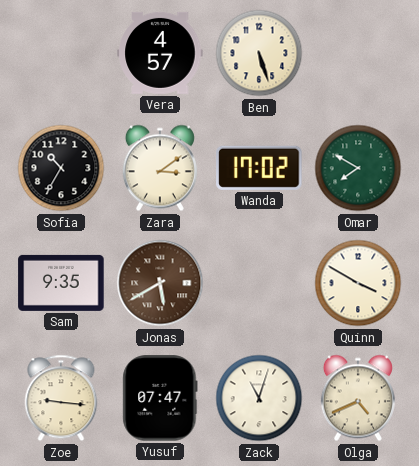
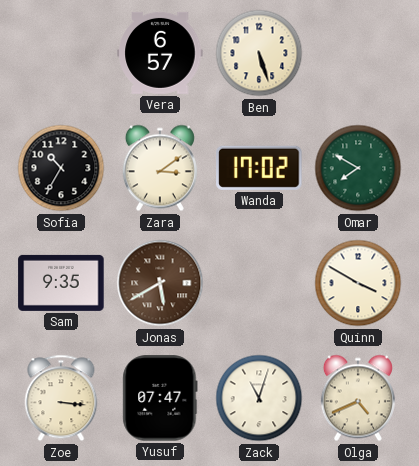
Vera: 4:57 -> 6:57
Zoe: 9:16 -> 3:16
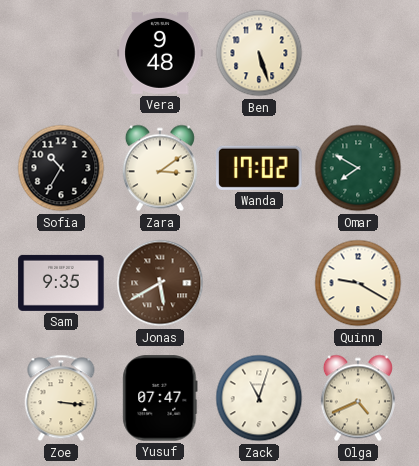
Vera: 6:57 -> 9:48
Quinn: 3:50 -> 9:20
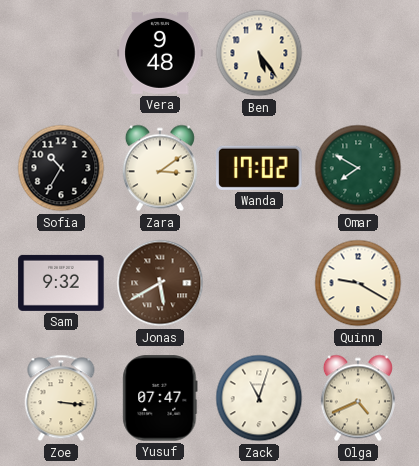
Ben: 5:27 -> 5:24
Sam: 9:35 -> 9:32
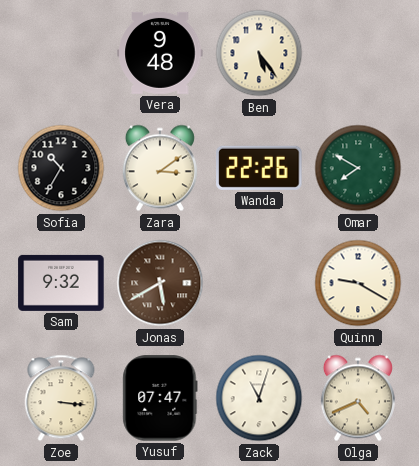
Wanda: 17:02 -> 22:26
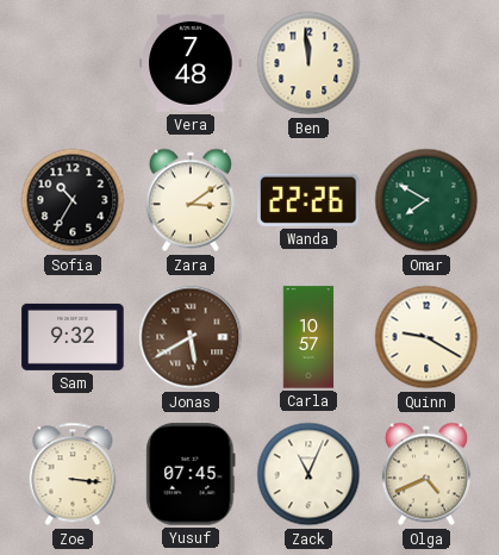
Vera: 9:48 -> 7:48
Ben: 5:24 -> 11:59
Carla: none -> 10:57
Yusuf: 07:47 -> 07:45
Zack: 11:03 -> 11:04
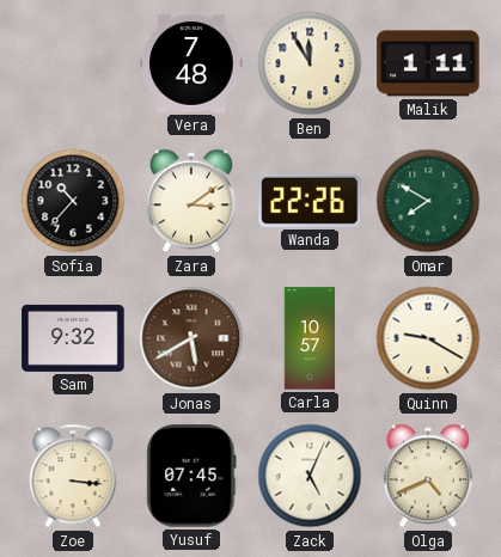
Ben: 11:59 -> 11:55
Malik: none -> 1:11
Sofia: 10:35 -> 10:37
Zack: 11:04 -> 5:04
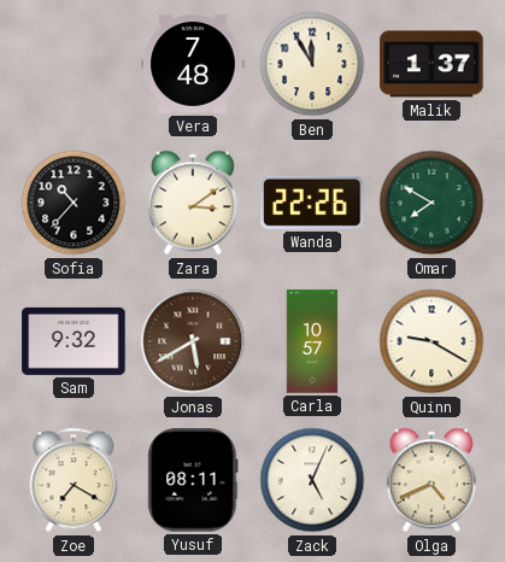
Malik: 1:11 -> 1:37
Zoe: 3:16 -> 7:20
Yusuf: 07:45 -> 08:11
